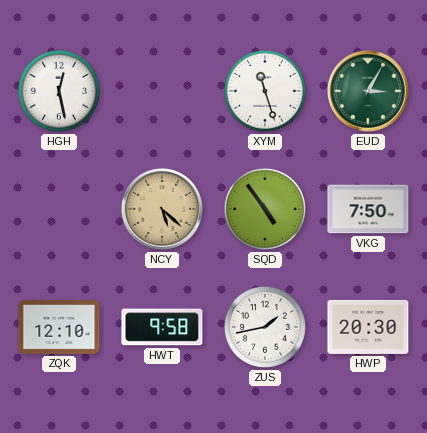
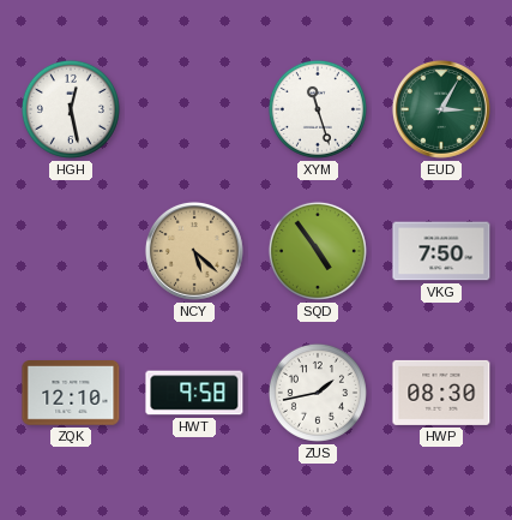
HWP: 20:30 -> 08:30
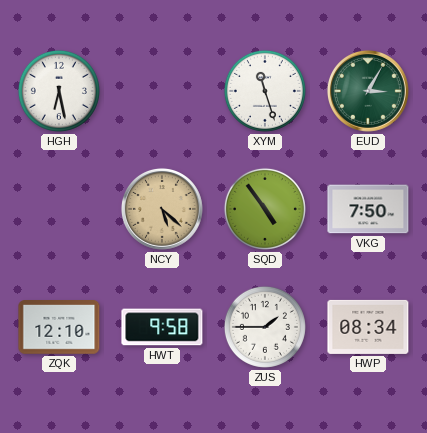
HGH: 12:28 -> 6:28
ZUS: 1:43 -> 1:45
HWP: 08:30 -> 08:34
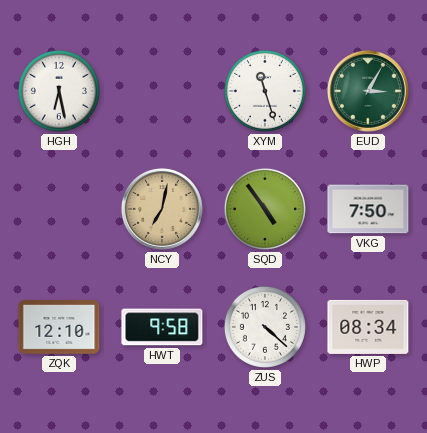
NCY: 5:22 -> 7:02
ZUS: 1:45 -> 4:22
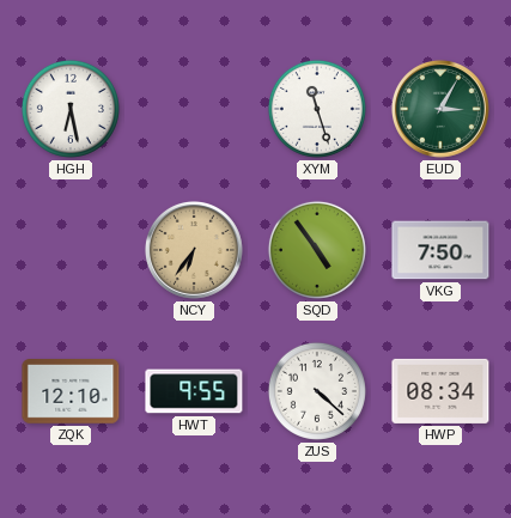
NCY: 7:02 -> 6:36
HWT: 9:58 -> 9:55
